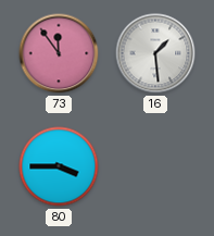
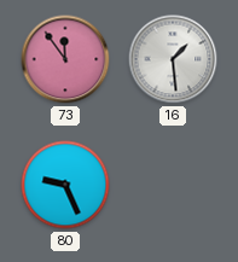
80: 3:45 -> 9:26
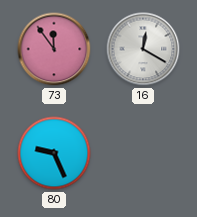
16: 1:29 -> 12:20
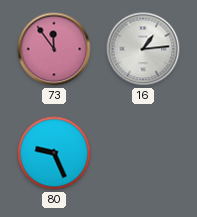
16: 12:20 -> 1:14
